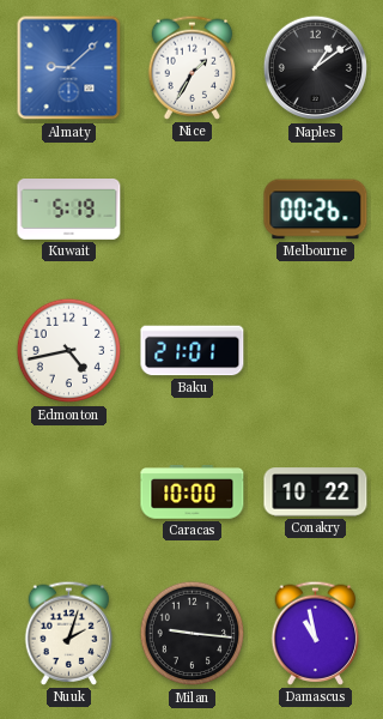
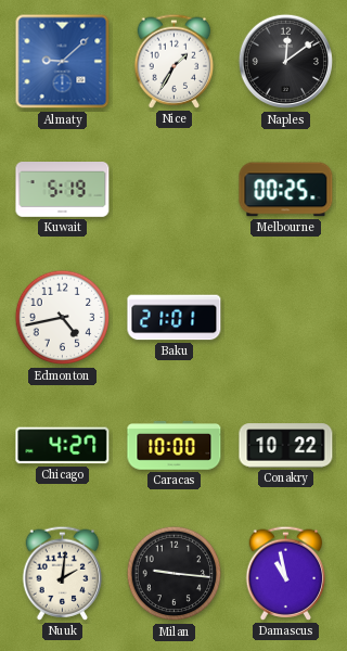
Naples: 1:09 -> 12:09
Melbourne: 00:26 -> 00:25
Chicago: none -> 4:27
Nuuk: 2:03 -> 2:01
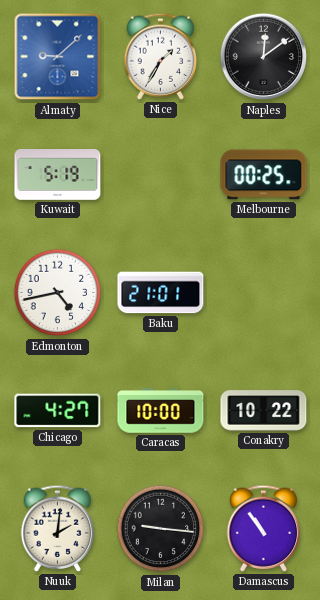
Damascus: 10:58 -> 10:54
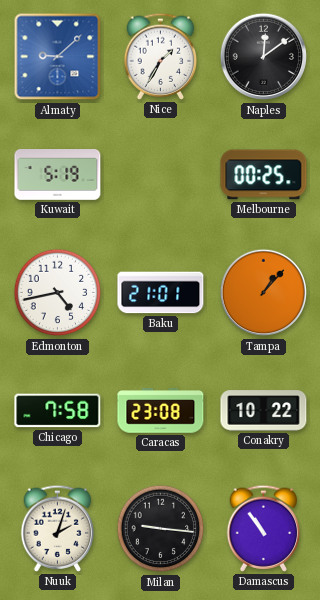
Tampa: none -> 1:07
Chicago: 4:27 -> 7:58
Caracas: 10:00 -> 23:08
Nuuk: 2:01 -> 2:03
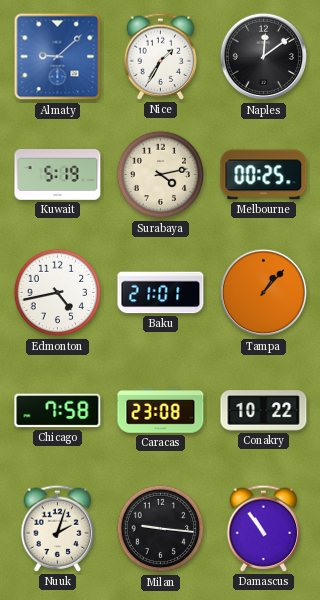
Surabaya: none -> 4:13
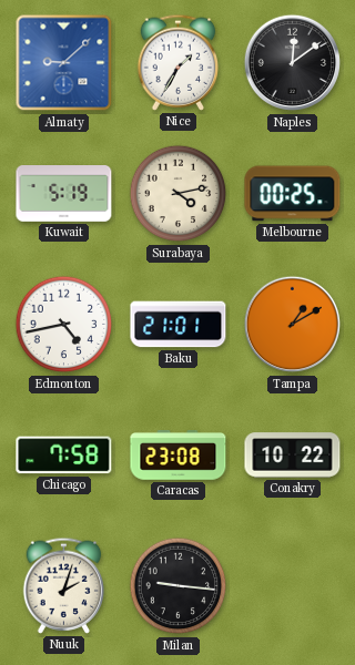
Tampa: 1:07 -> 1:10
Damascus: 10:54 -> none
